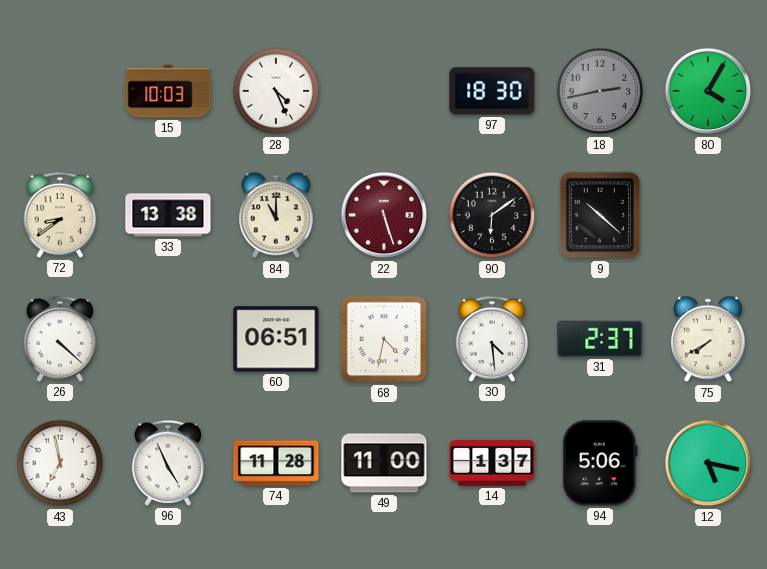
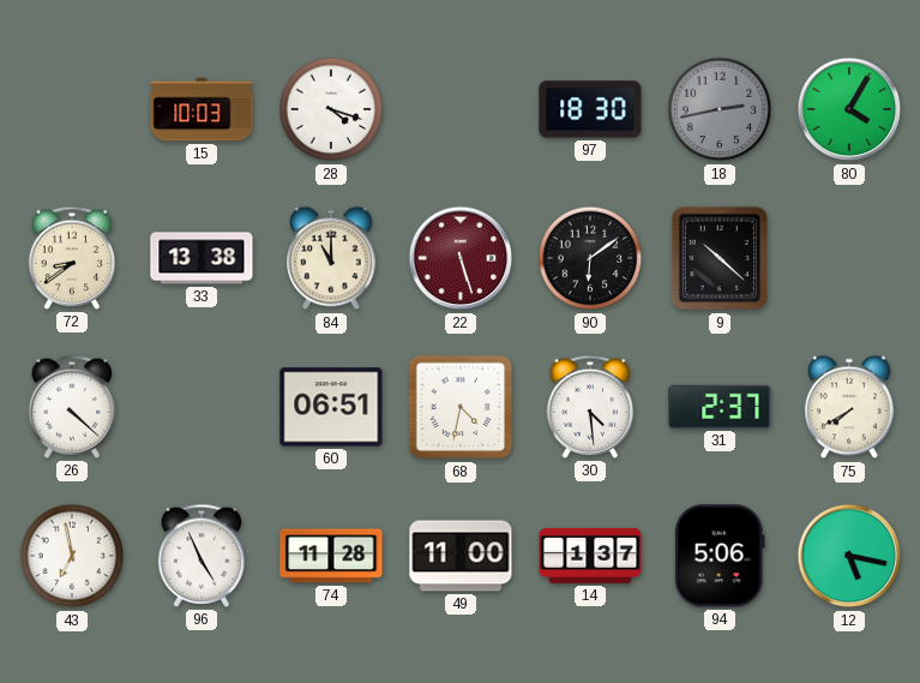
28: 4:26 -> 4:18
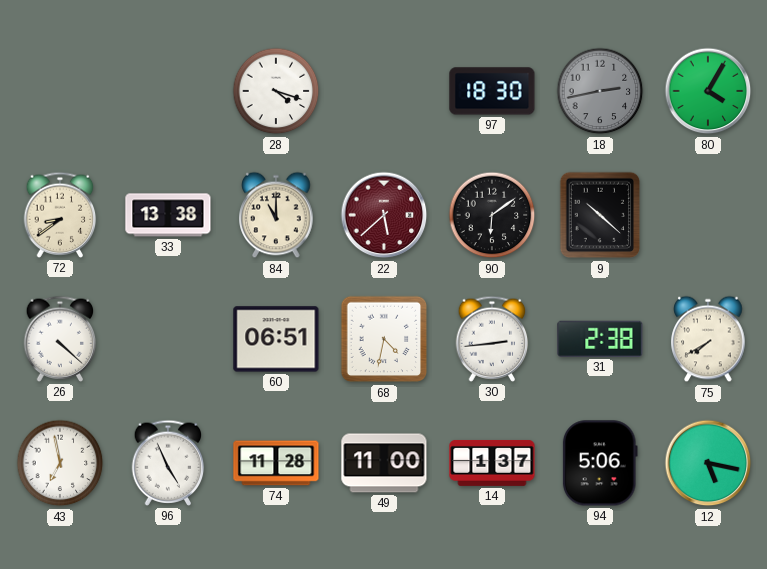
15: 10:03 -> none
22: 5:27 -> 5:38
30: 4:29 -> 2:44
31: 2:37 -> 2:38
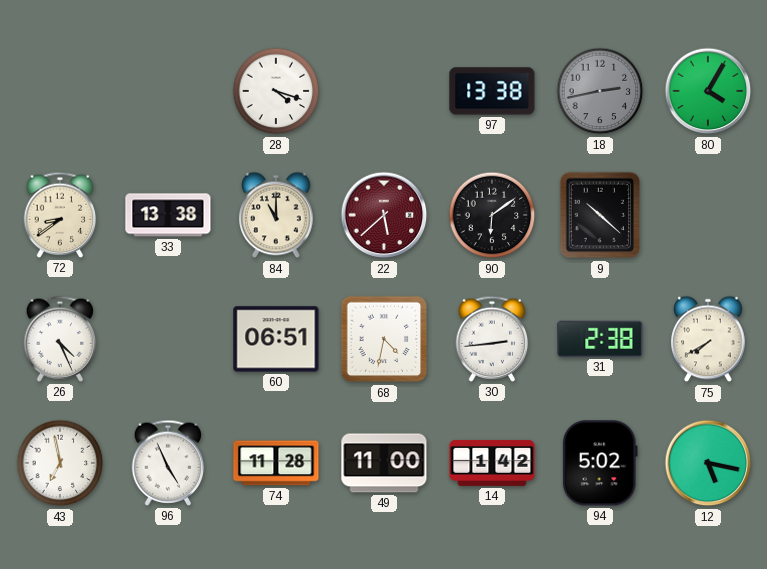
97: 18:30 -> 13:38
26: 4:22 -> 4:26
14: 1:37 -> 1:42
94: 5:06 -> 5:02
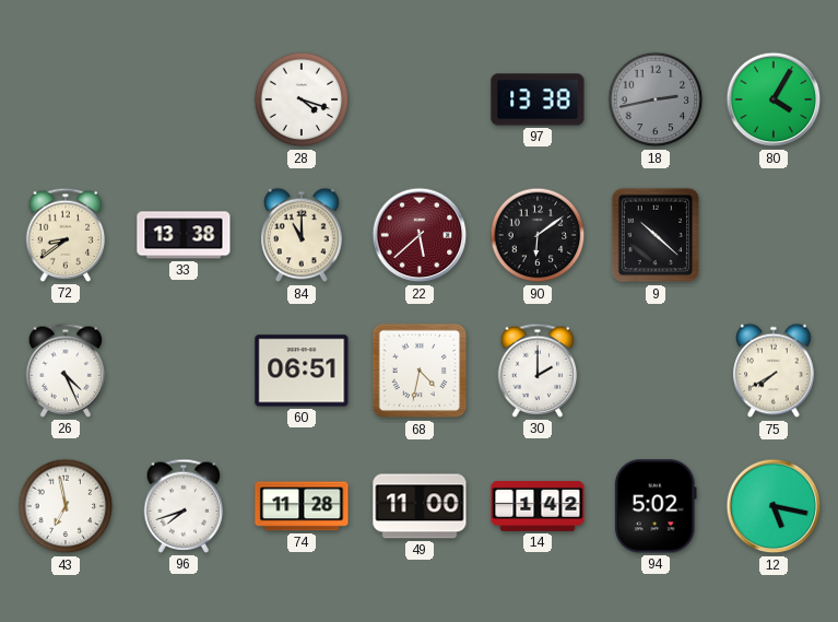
30: 2:44 -> 2:00
31: 2:38 -> none
96: 4:56 -> 7:42
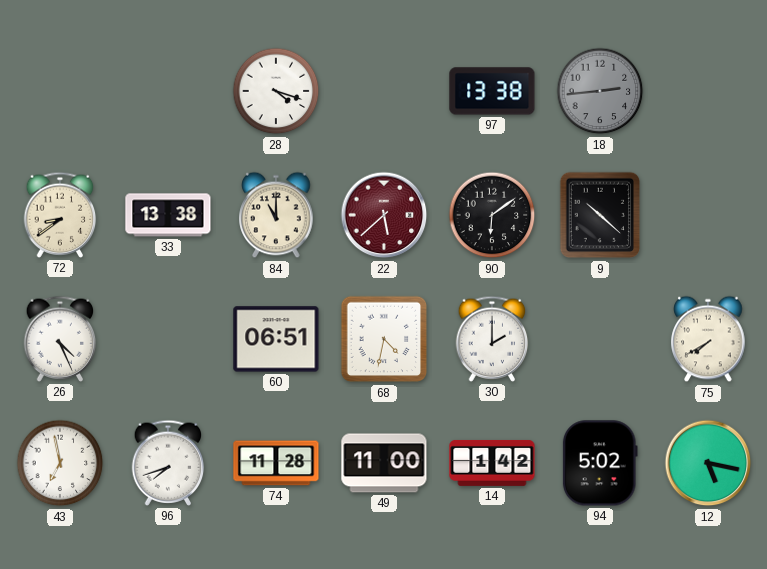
18: 2:43 -> 2:44
80: 4:05 -> none
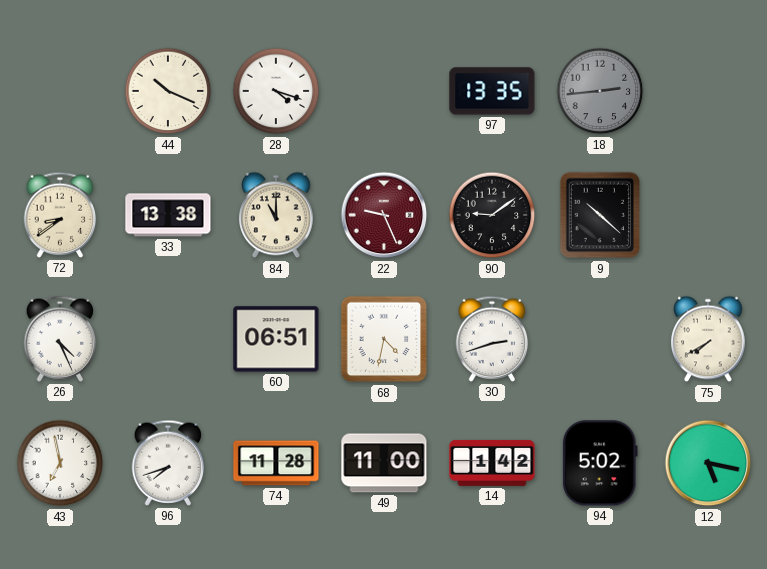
44: none -> 10:19
97: 13:38 -> 13:35
22: 5:38 -> 9:26
90: 6:09 -> 9:09
30: 2:00 -> 2:42
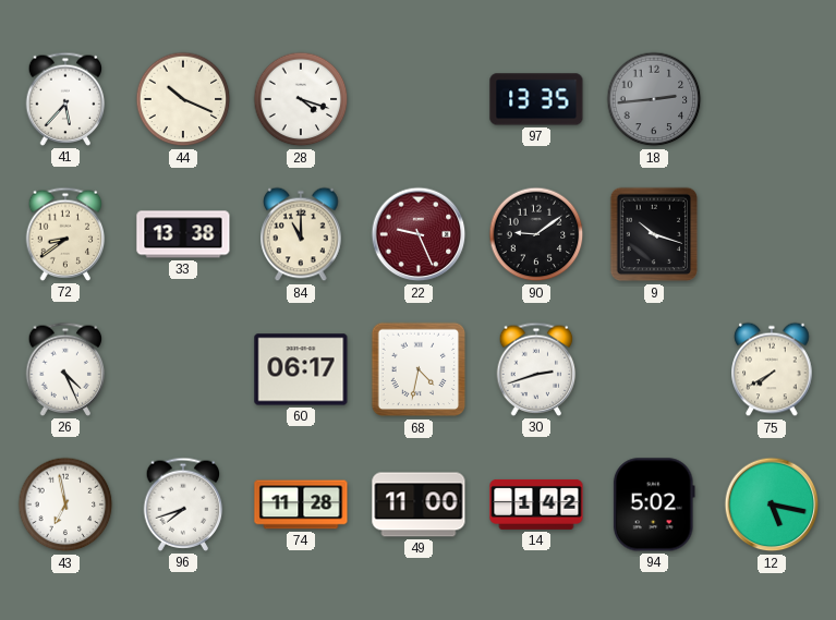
41: none -> 5:37
9: 10:22 -> 10:18
60: 06:51 -> 06:17
